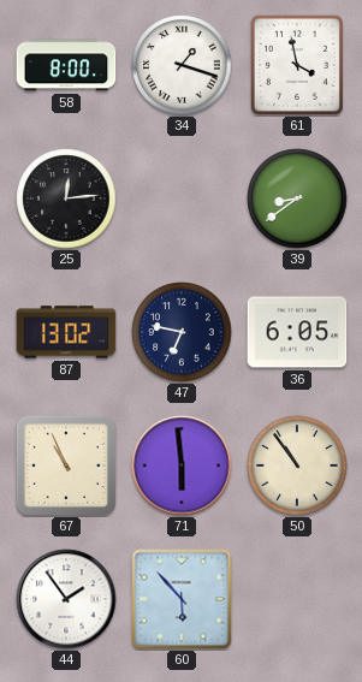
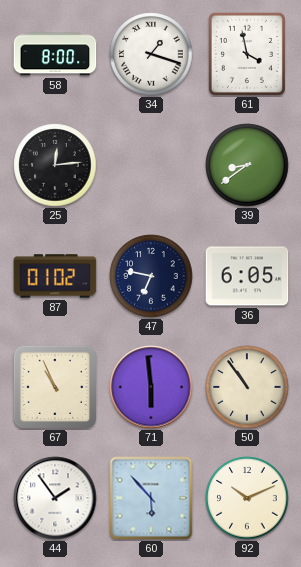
87: 13:02 -> 01:02
92: none -> 10:11
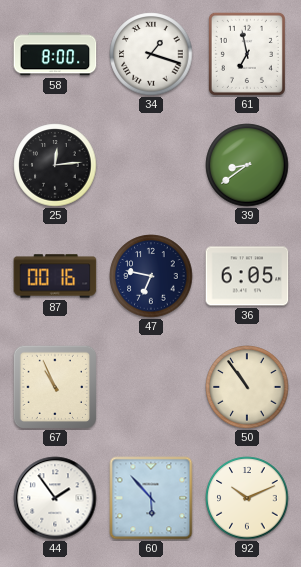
61: 3:58 -> 6:58
87: 01:02 -> 00:16
71: 5:59 -> none
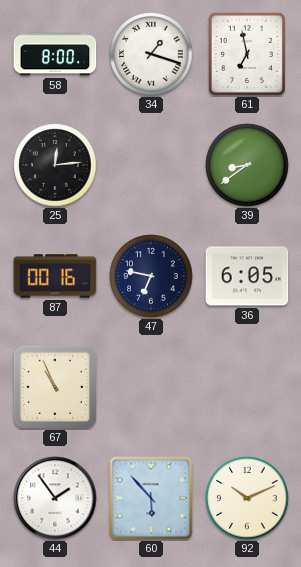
50: 10:54 -> none
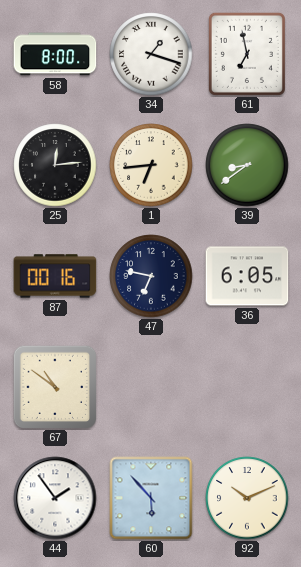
1: none -> 6:44
67: 10:56 -> 10:51
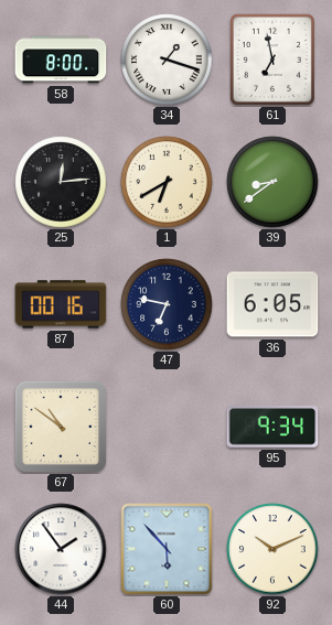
1: 6:44 -> 6:40
95: none -> 9:34
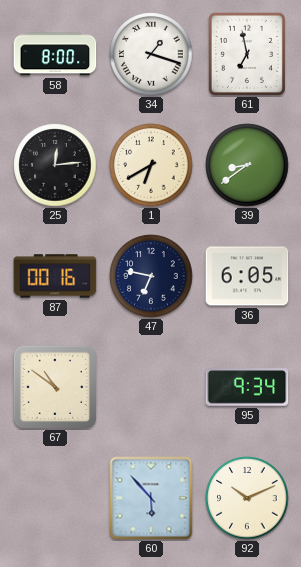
44: 1:54 -> none
